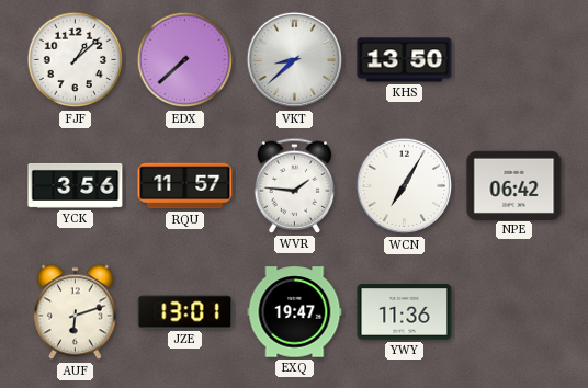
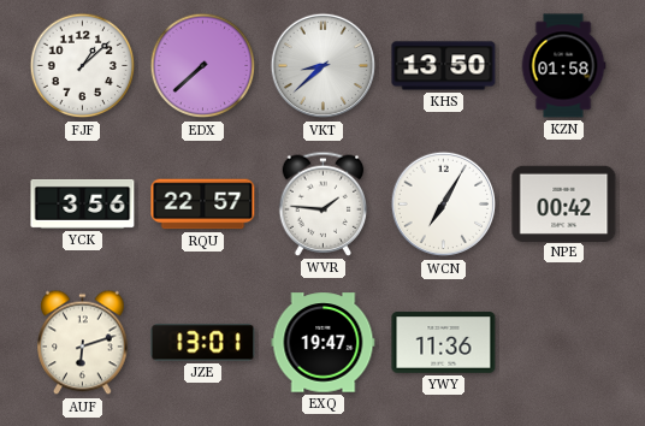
KZN: none -> 01:58
RQU: 11:57 -> 22:57
NPE: 06:42 -> 00:42
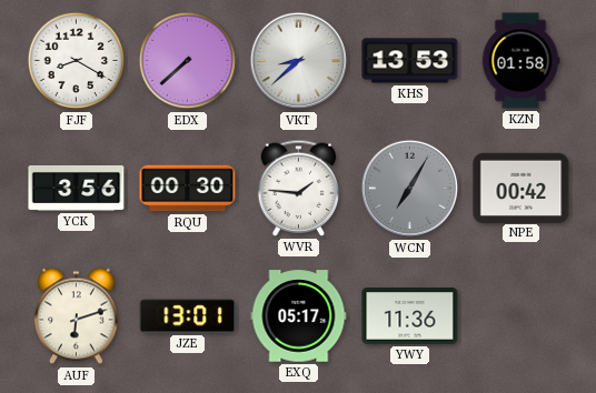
FJF: 1:08 -> 8:20
KHS: 13:50 -> 13:53
RQU: 22:57 -> 00:30
WCN dial: white -> grey
EXQ: 19:47 -> 05:17
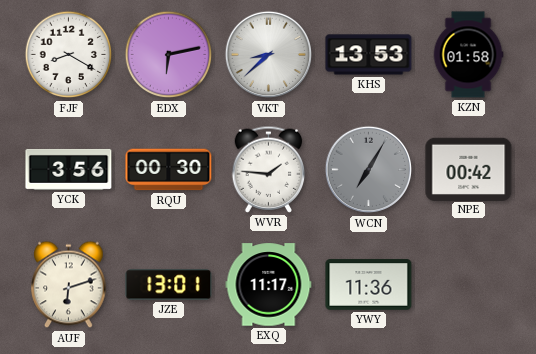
EDX: 7:38 -> 6:13
EXQ: 05:17 -> 11:17
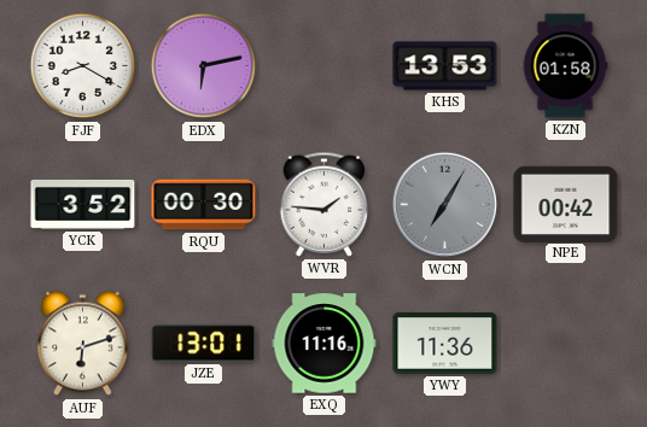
VKT: 8:38 -> none
YCK: 3:56 -> 3:52
EXQ: 11:17 -> 11:16
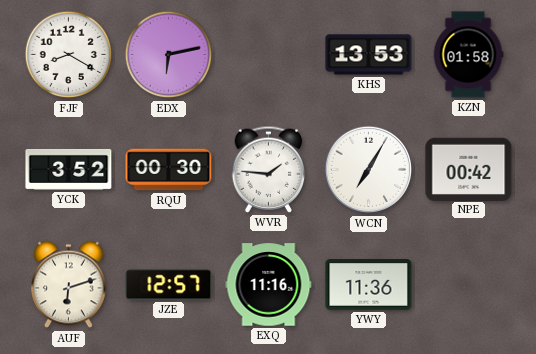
WCN dial: grey -> white
JZE: 13:01 -> 12:57
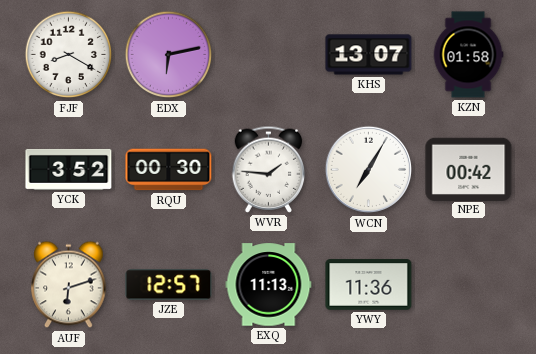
KHS: 13:53 -> 13:07
EXQ: 11:16 -> 11:13
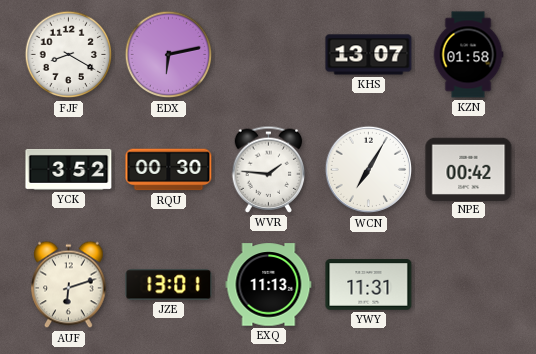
JZE: 12:57 -> 13:01
YWY: 11:36 -> 11:31
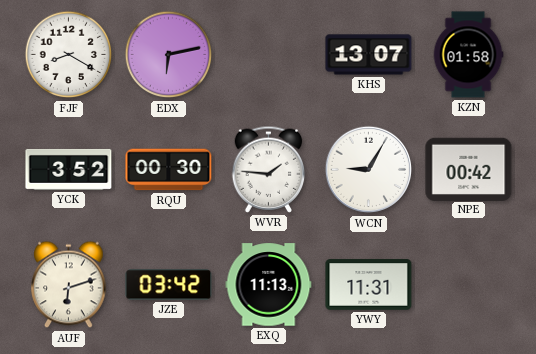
WCN: 7:05 -> 9:05
JZE: 13:01 -> 03:42
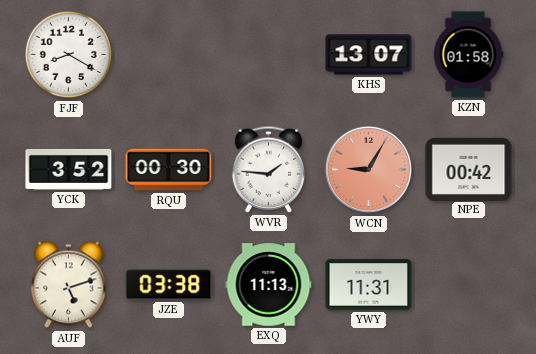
EDX: 6:13 -> none
WCN dial: white -> salmon
AUF: 6:12 -> 5:12
JZE: 03:42 -> 03:38
